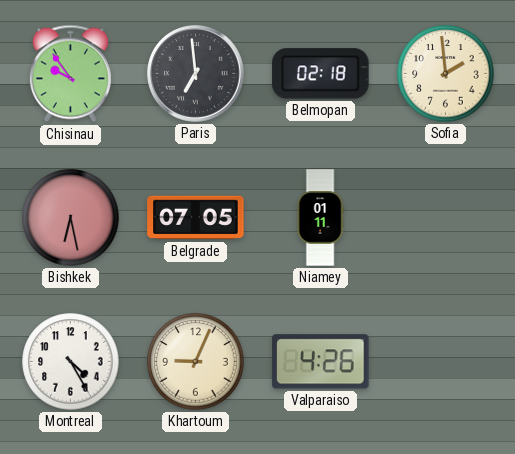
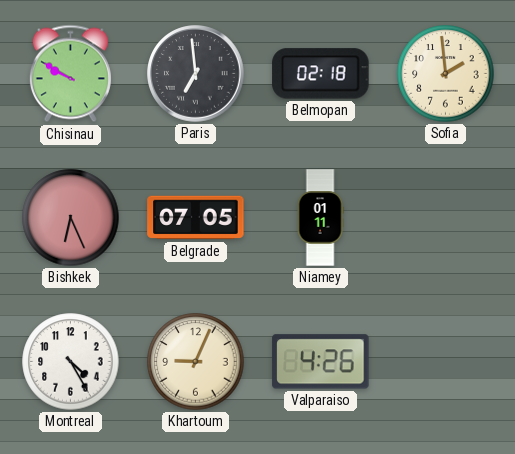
Chisinau: 9:54 -> 9:50
Bishkek: 6:28 -> 6:26
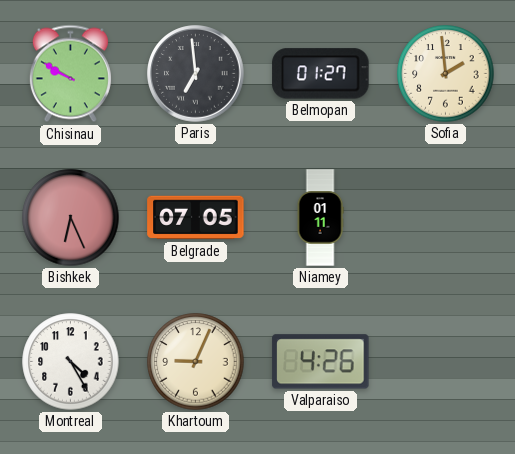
Belmopan: 02:18 -> 01:27
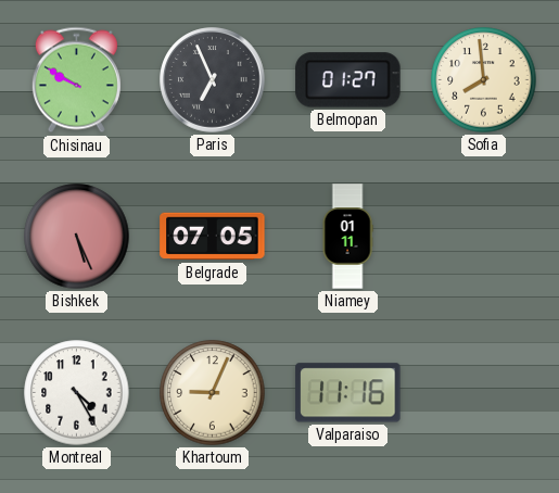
Paris: 6:59 -> 6:56
Sofia: 1:59 -> 7:59
Bishkek: 6:26 -> 5:26
Valparaiso: 4:26 -> 11:16
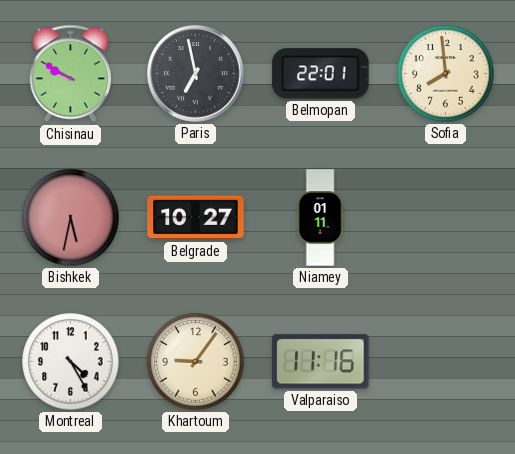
Paris: 6:56 -> 6:58
Belmopan: 01:27 -> 22:01
Bishkek: 5:26 -> 5:32
Belgrade: 07:05 -> 10:27
Khartoum: 9:04 -> 9:06
